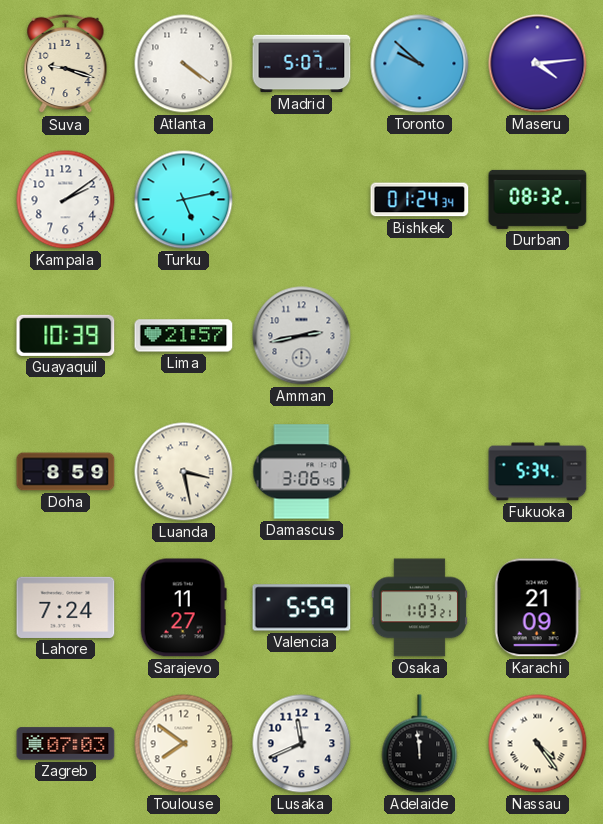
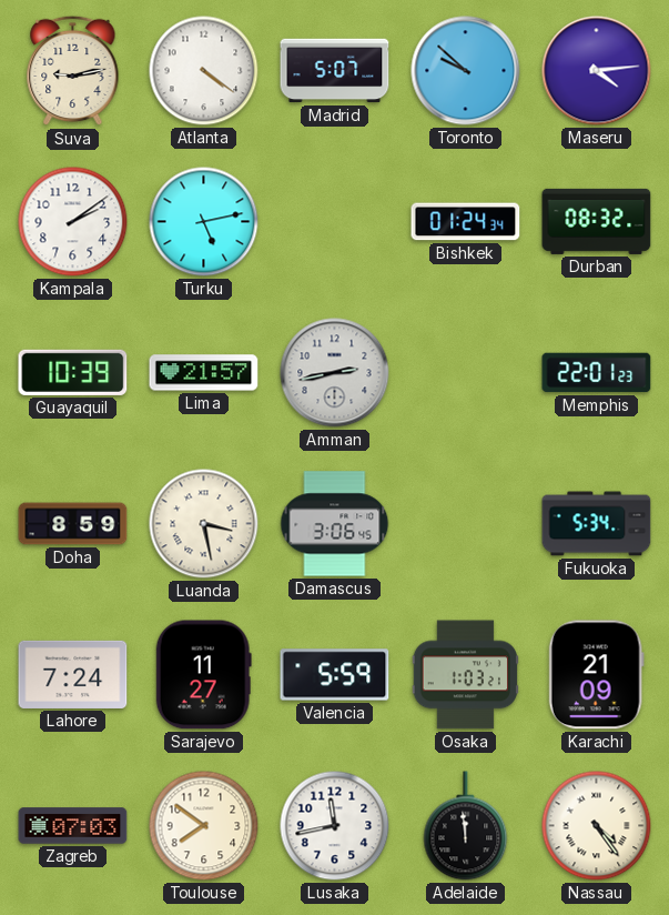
Suva: 9:18 -> 9:13
Memphis: none -> 22:01
Lusaka: 11:41 -> 11:43
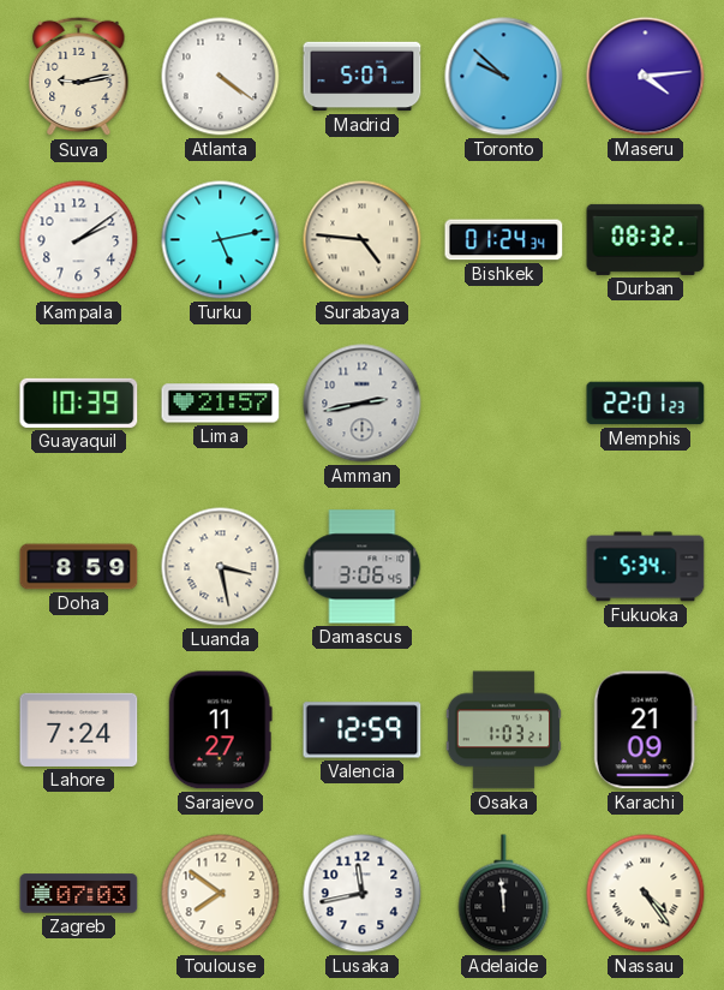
Surabaya: none -> 4:46
Valencia: 5:59 -> 12:59
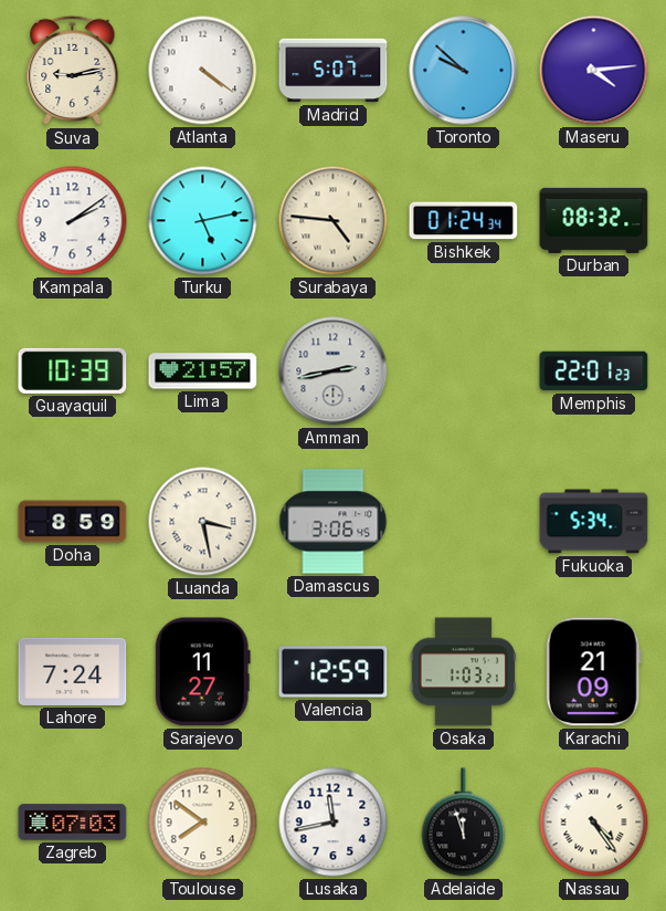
Adelaide: 11:59 -> 11:57
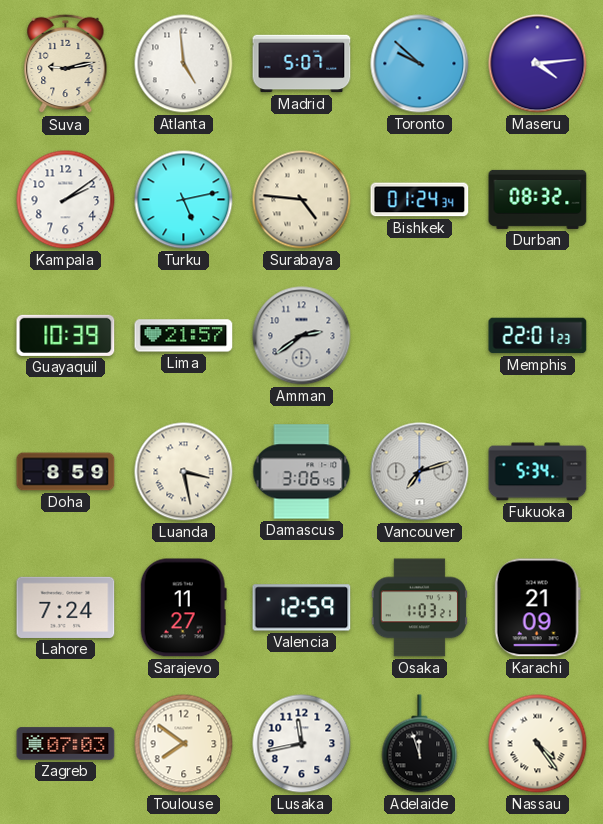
Atlanta: 4:21 -> 4:59
Amman: 2:43 -> 2:39
Vancouver: none -> 7:12
